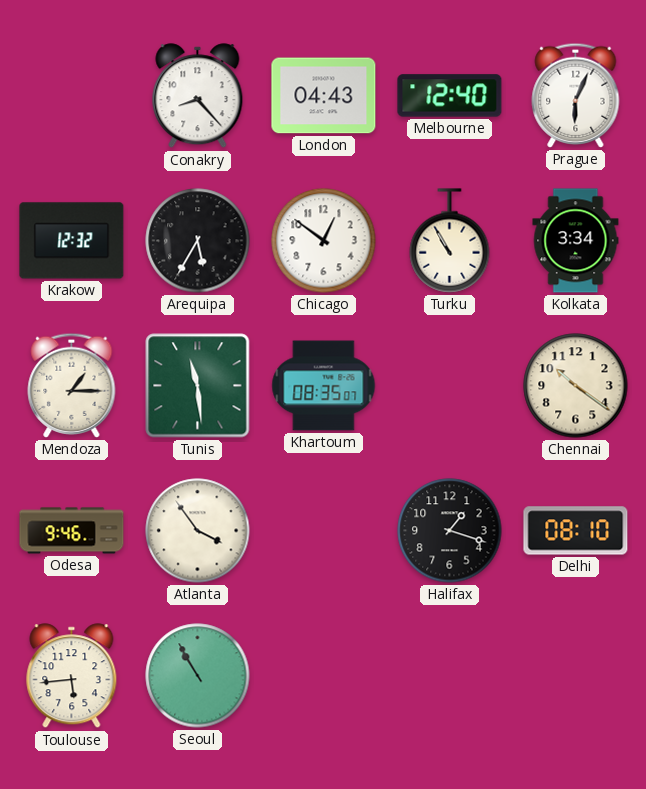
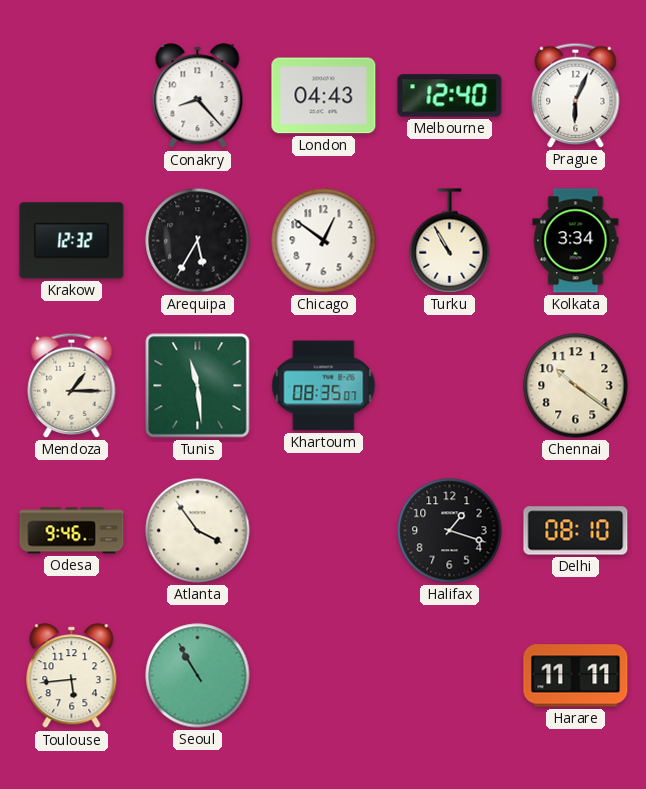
Harare: none -> 11:11
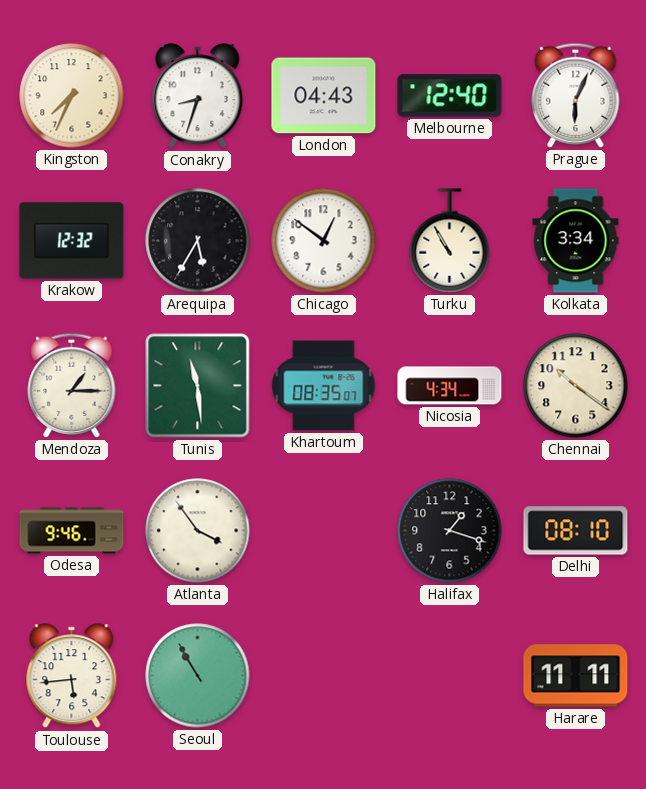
Kingston: none -> 7:34
Conakry: 8:23 -> 8:33
Nicosia: none -> 4:34
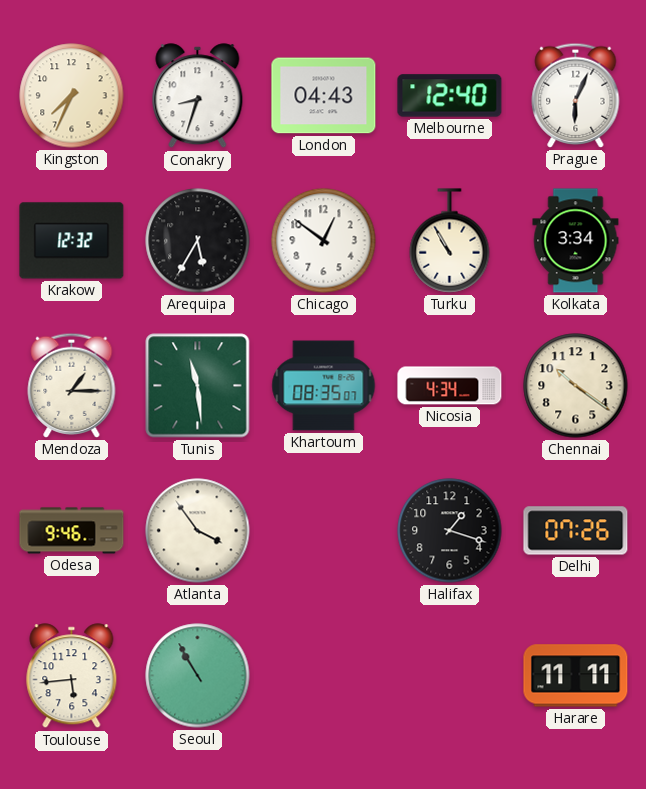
Delhi: 08:10 -> 07:26
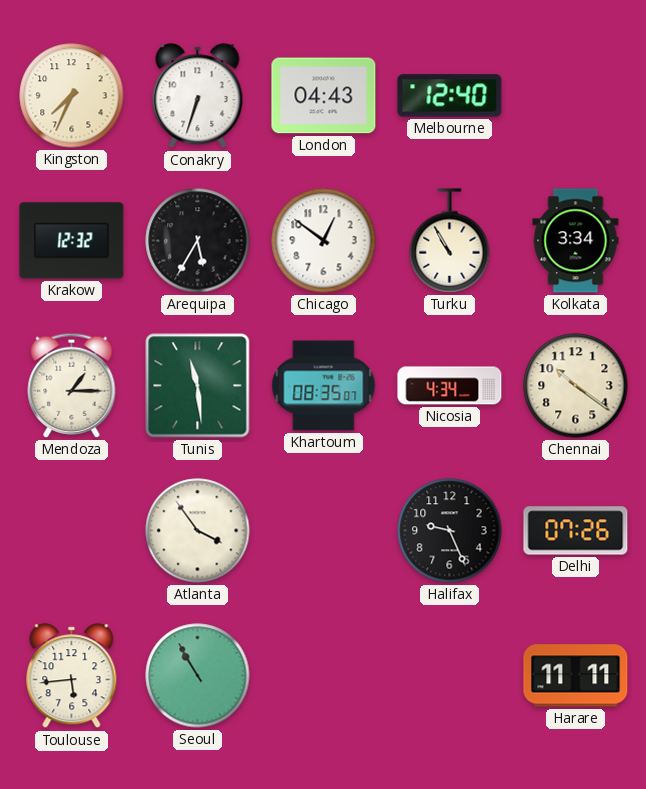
Conakry: 8:33 -> 6:33
Prague: 6:04 -> none
Odesa: 9:46 -> none
Halifax: 1:18 -> 9:26
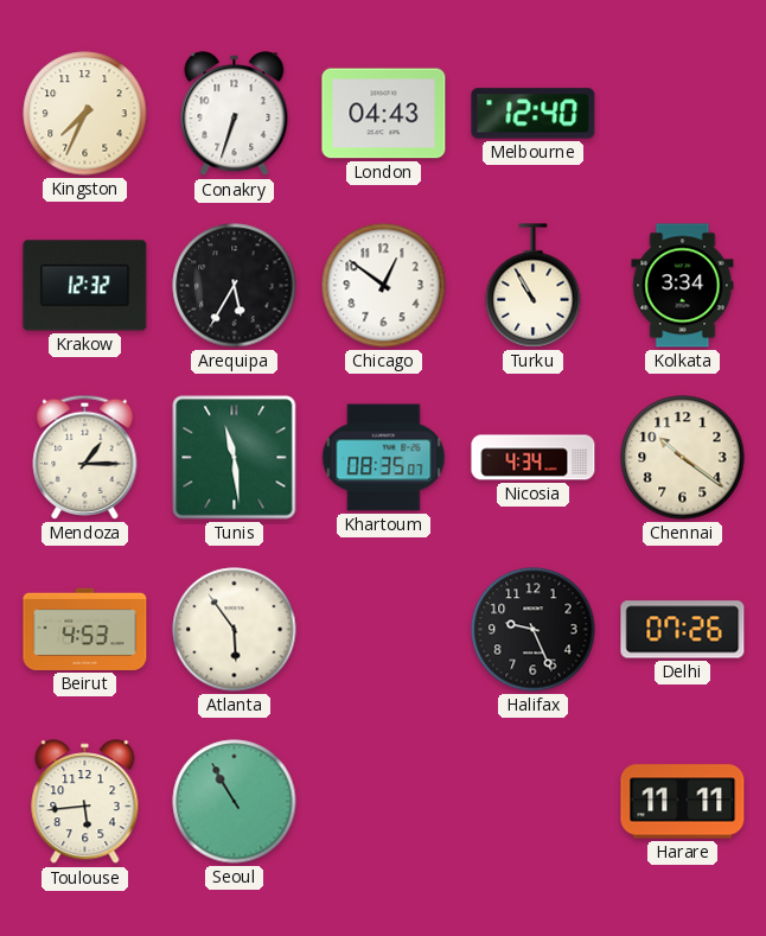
Beirut: none -> 4:53
Atlanta: 3:54 -> 5:54
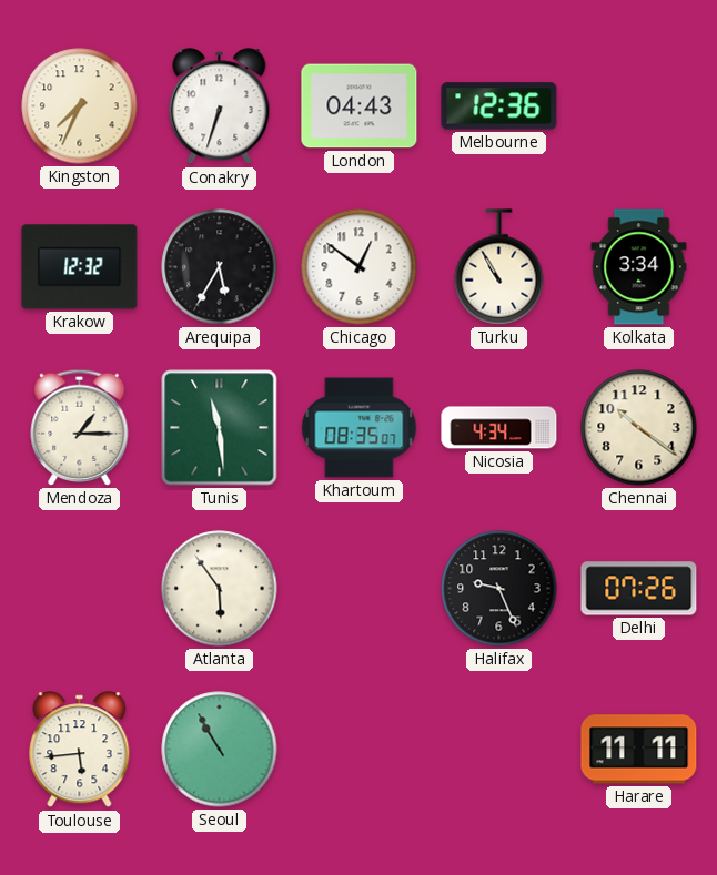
Melbourne: 12:40 -> 12:36
Beirut: 4:53 -> none
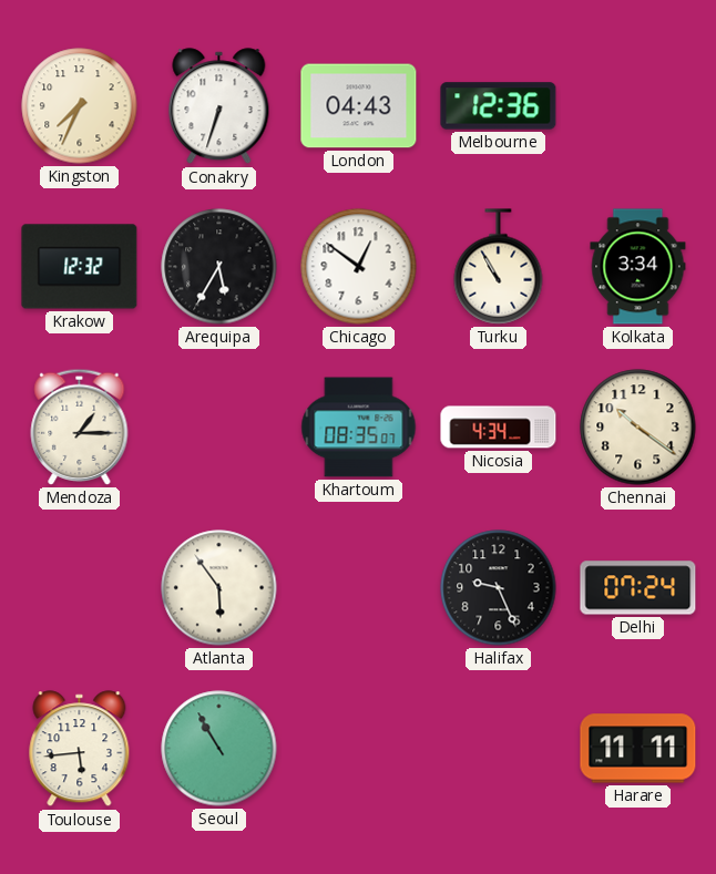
Tunis: 11:29 -> none
Delhi: 07:26 -> 07:24
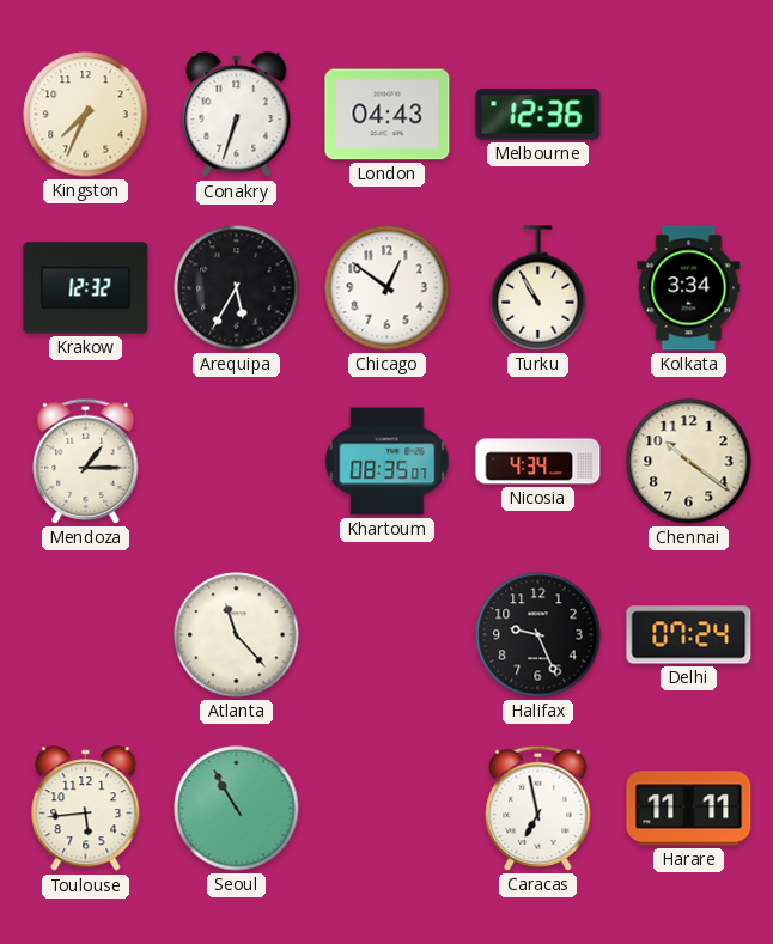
Atlanta: 5:54 -> 11:23
Caracas: none -> 6:58
